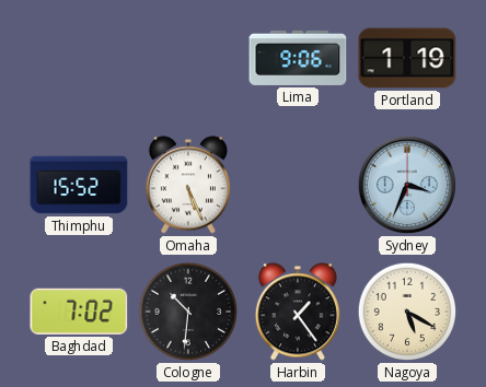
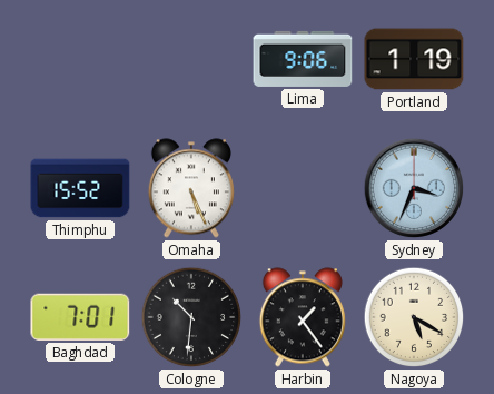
Baghdad: 7:02 -> 7:01
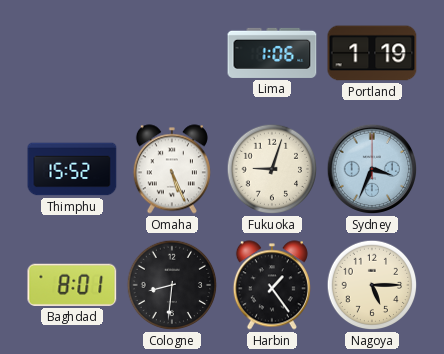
Lima: 9:06 -> 1:06
Fukuoka: none -> 9:03
Baghdad: 7:01 -> 8:01
Cologne: 10:31 -> 8:31
Nagoya: 5:20 -> 5:15
